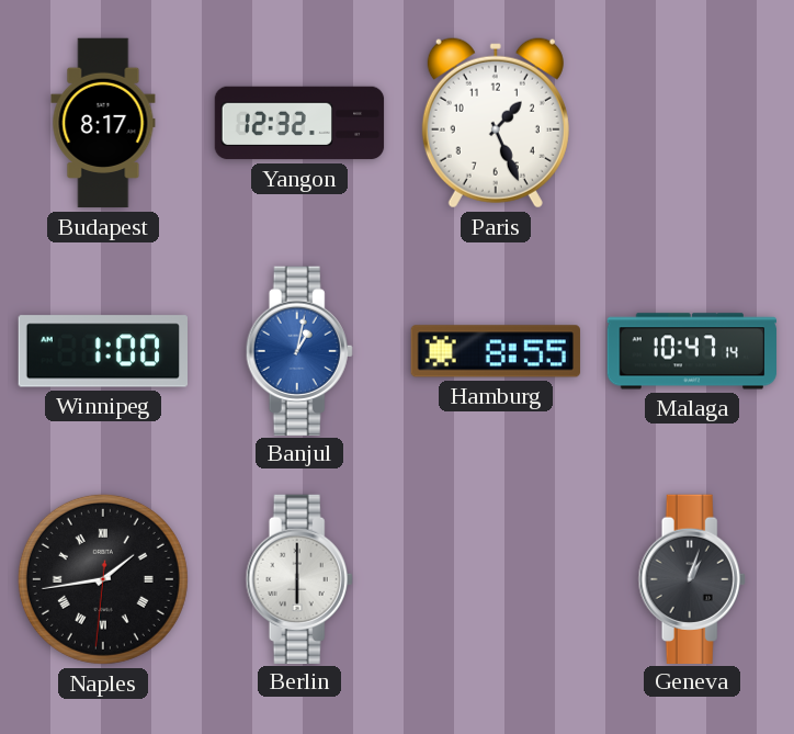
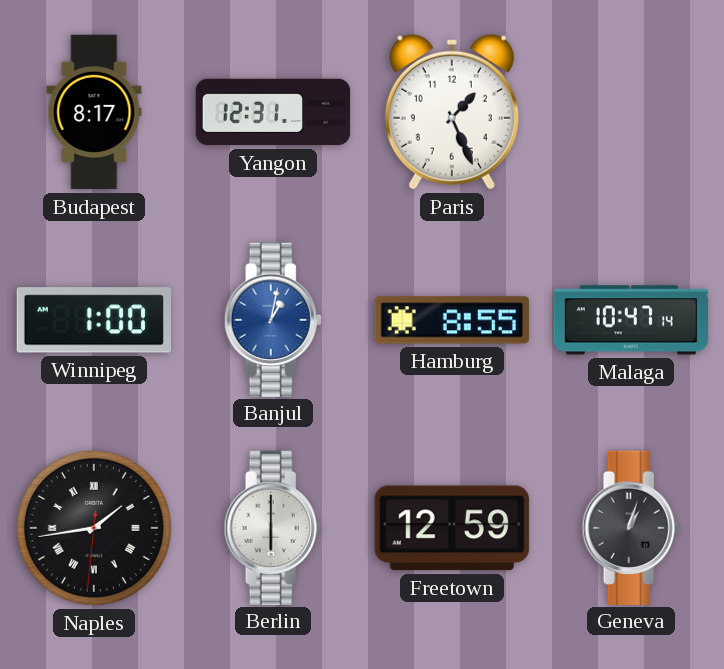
Yangon: 12:32 -> 12:31
Freetown: none -> 12:59
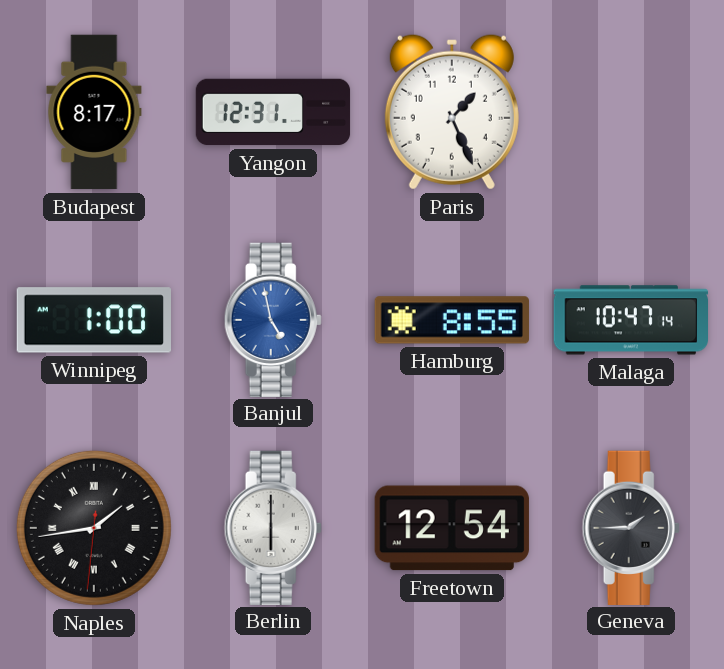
Banjul: 1:02 -> 4:58
Freetown: 12:59 -> 12:54
Geneva: 1:03 -> 1:45
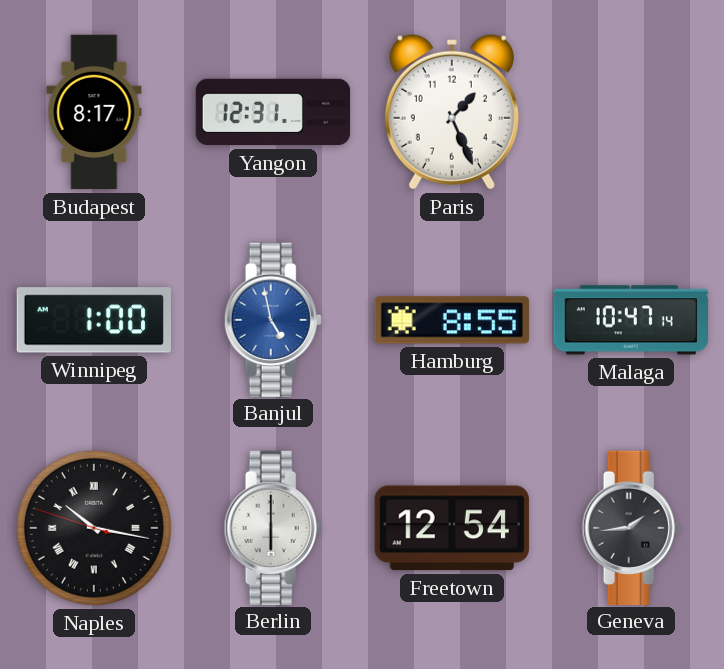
Naples: 1:43 -> 10:16
Geneva: 1:45 -> 1:44
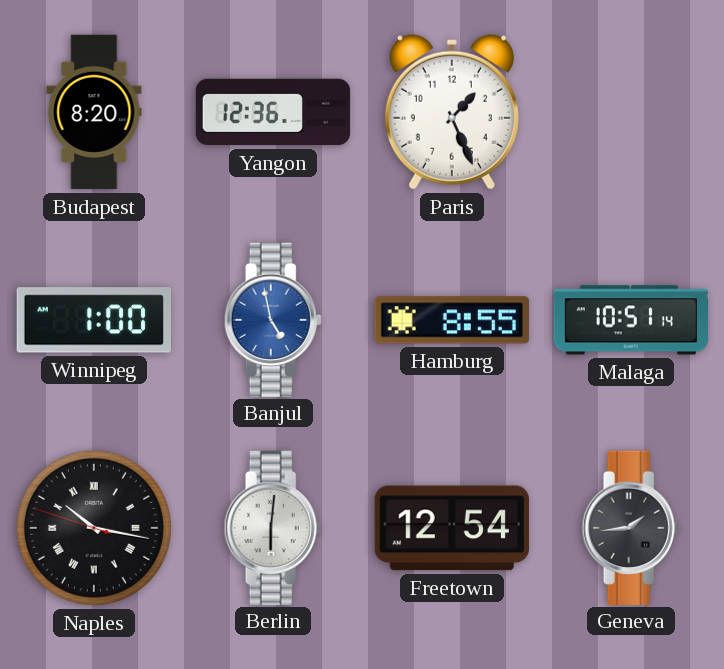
Budapest: 8:17 -> 8:20
Yangon: 12:31 -> 12:36
Malaga: 10:47 -> 10:51
Berlin: 6:00 -> 6:01
